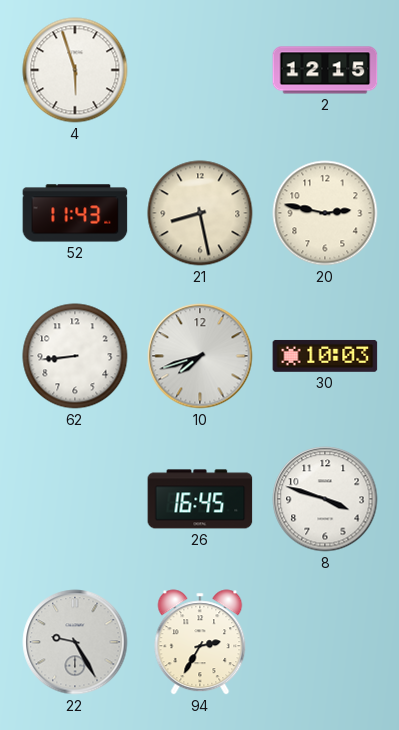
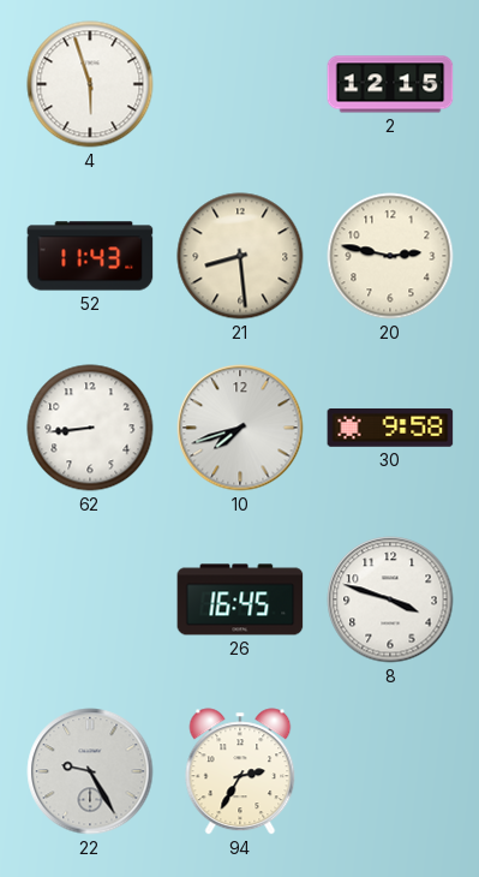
21: 8:28 -> 8:29
30: 10:03 -> 9:58
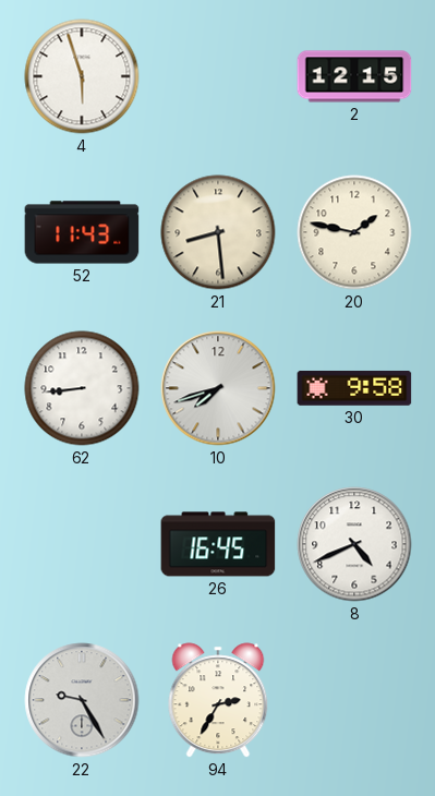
20: 2:47 -> 1:47
8: 3:48 -> 4:41
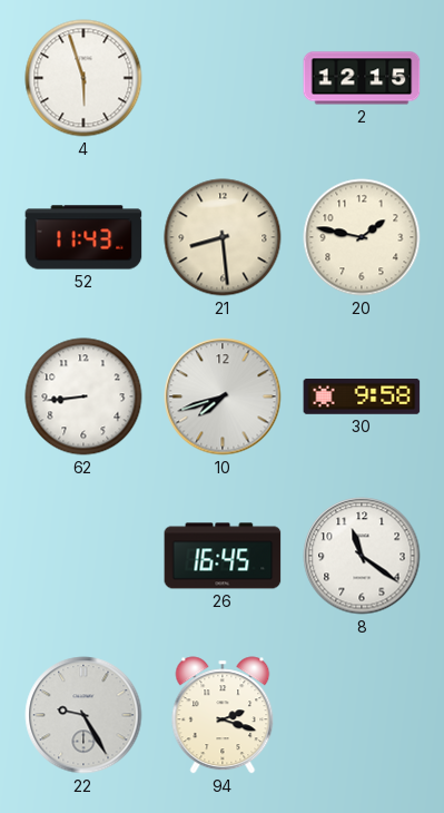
8: 4:41 -> 11:21
94: 2:35 -> 2:18
